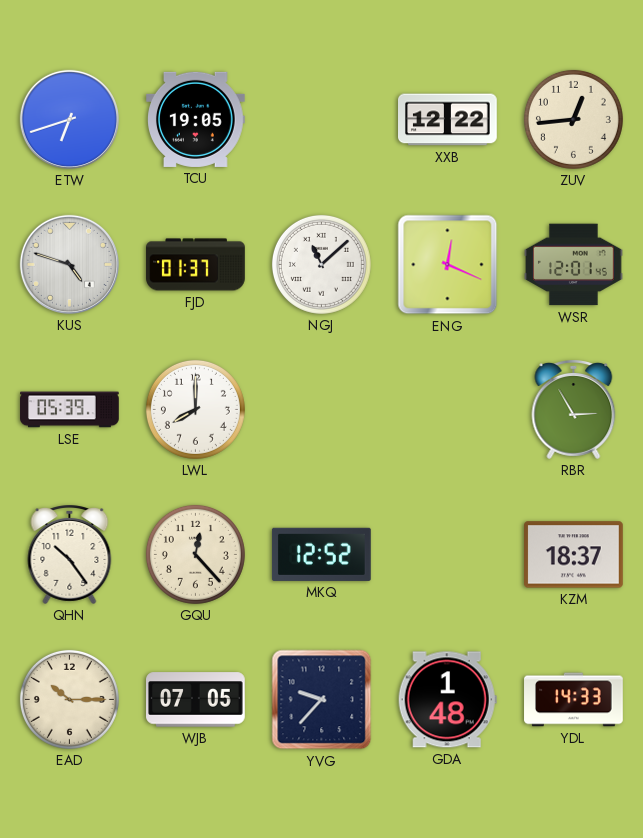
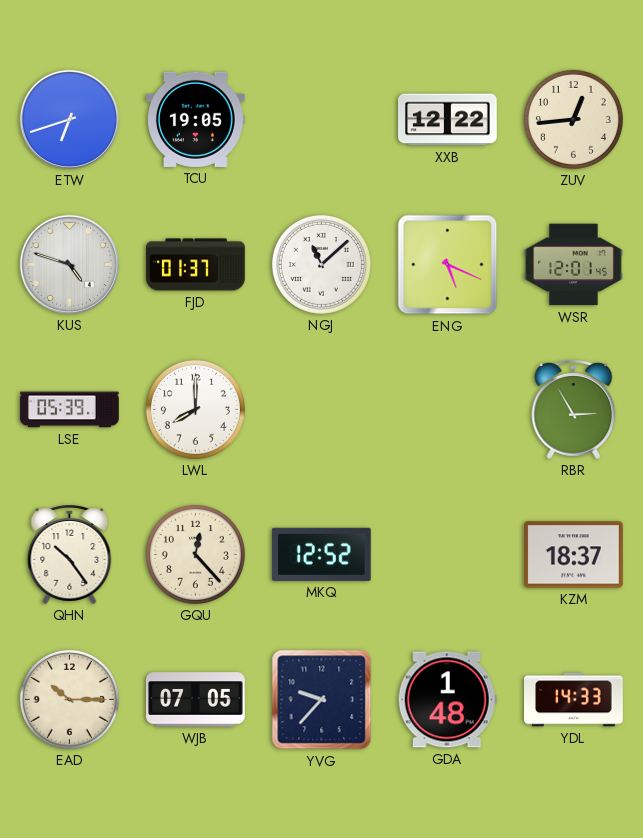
ENG: 12:19 -> 5:19
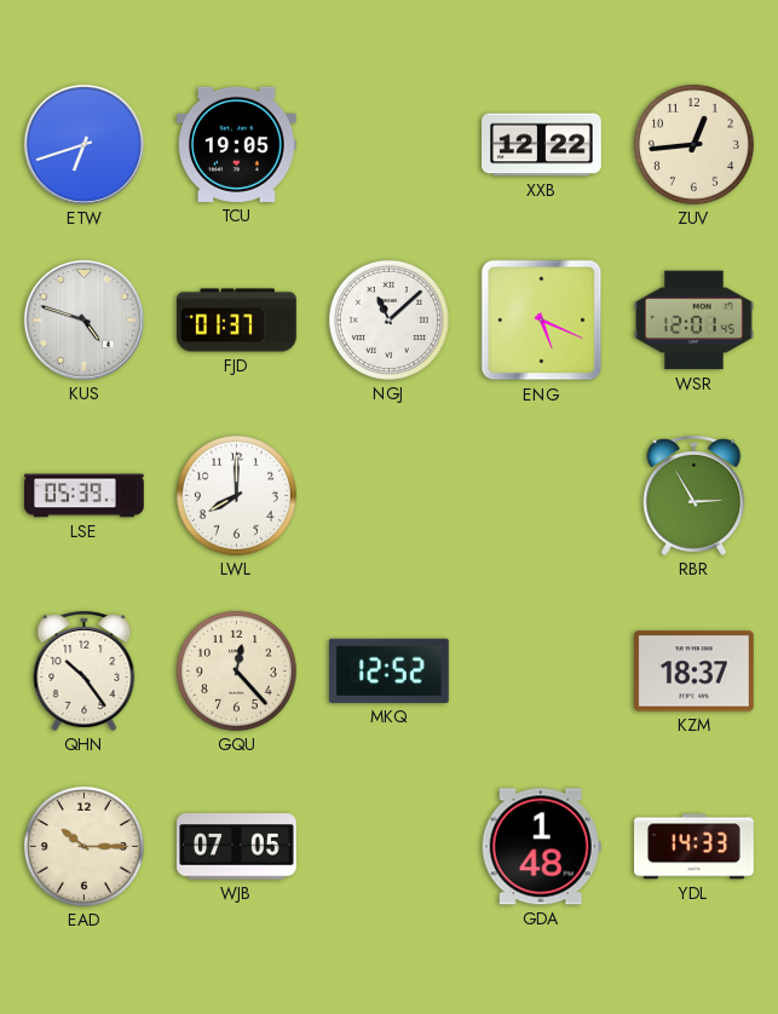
YVG: 9:37 -> none
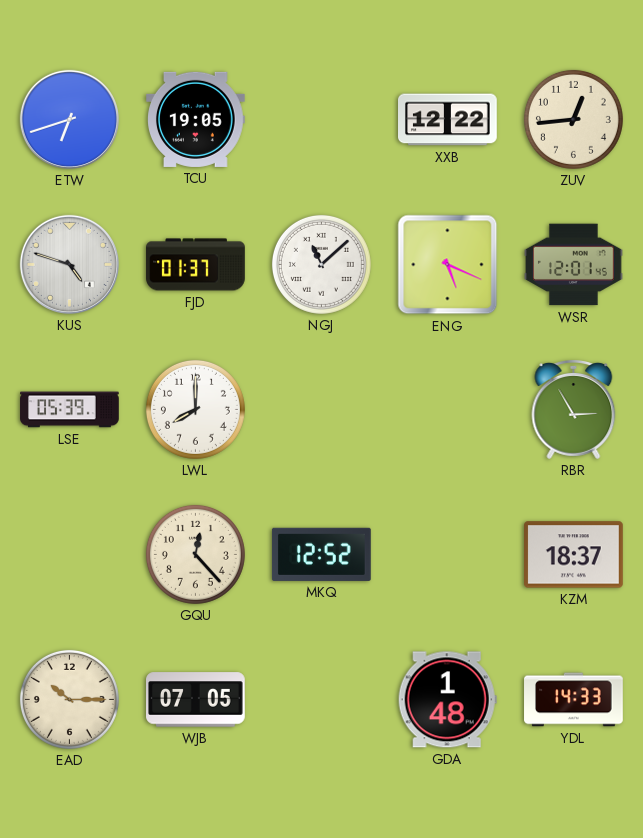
QHN: 10:24 -> none
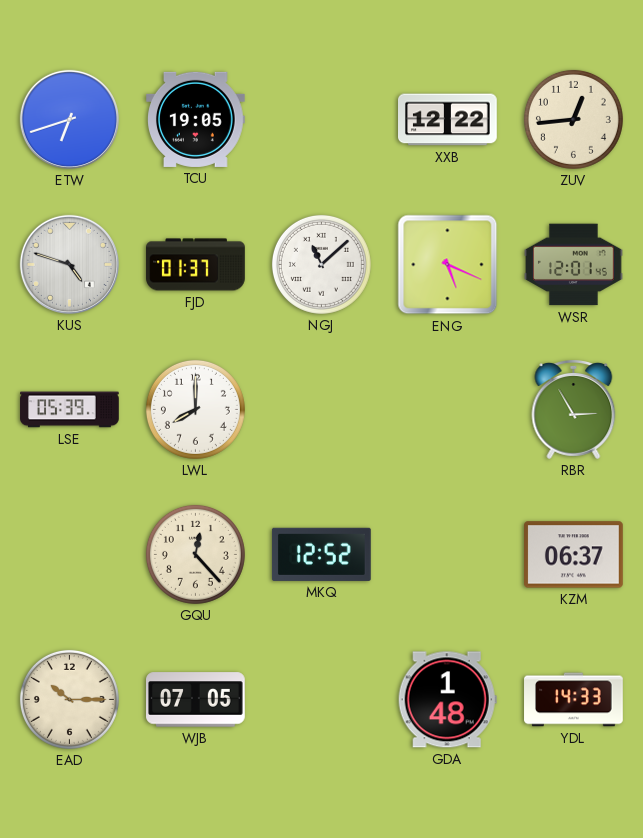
KZM: 18:37 -> 06:37
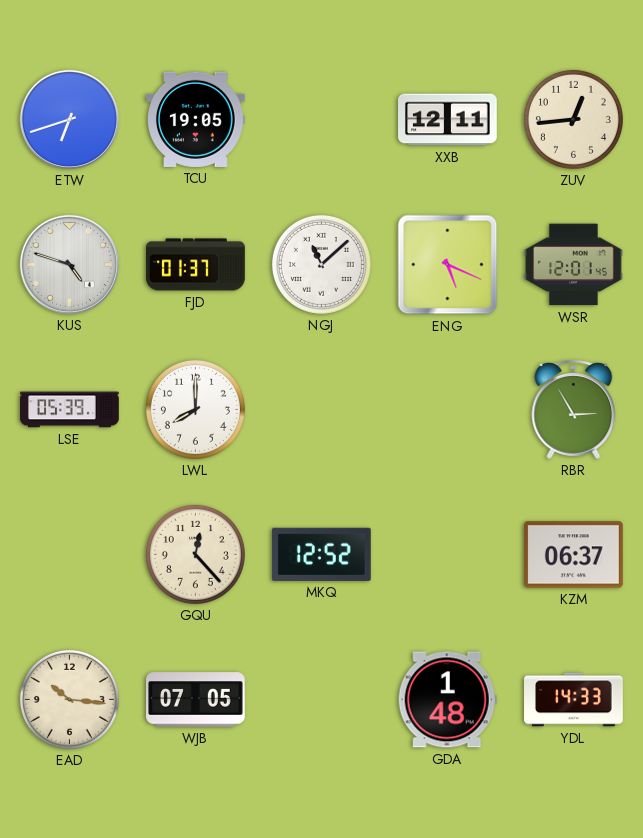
XXB: 12:22 -> 12:11
EAD: 10:15 -> 10:16
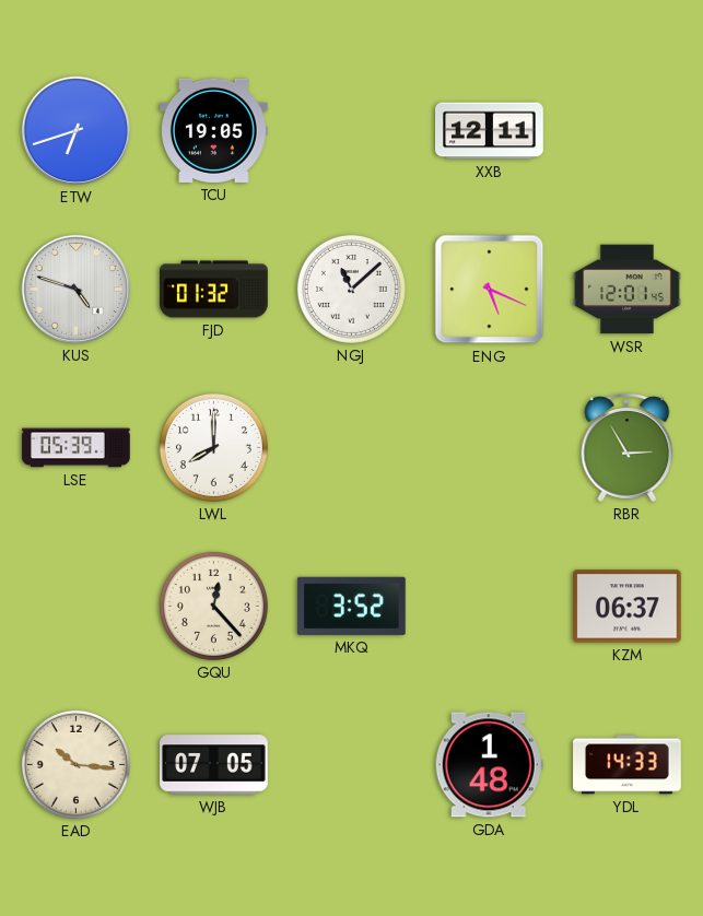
ZUV: 12:44 -> none
FJD: 01:37 -> 01:32
MKQ: 12:52 -> 3:52
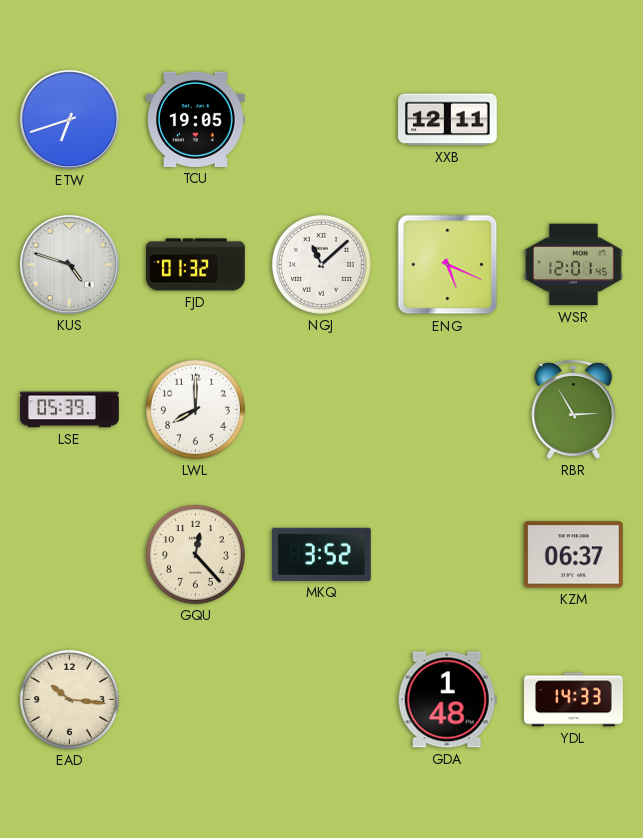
WJB: 07:05 -> none
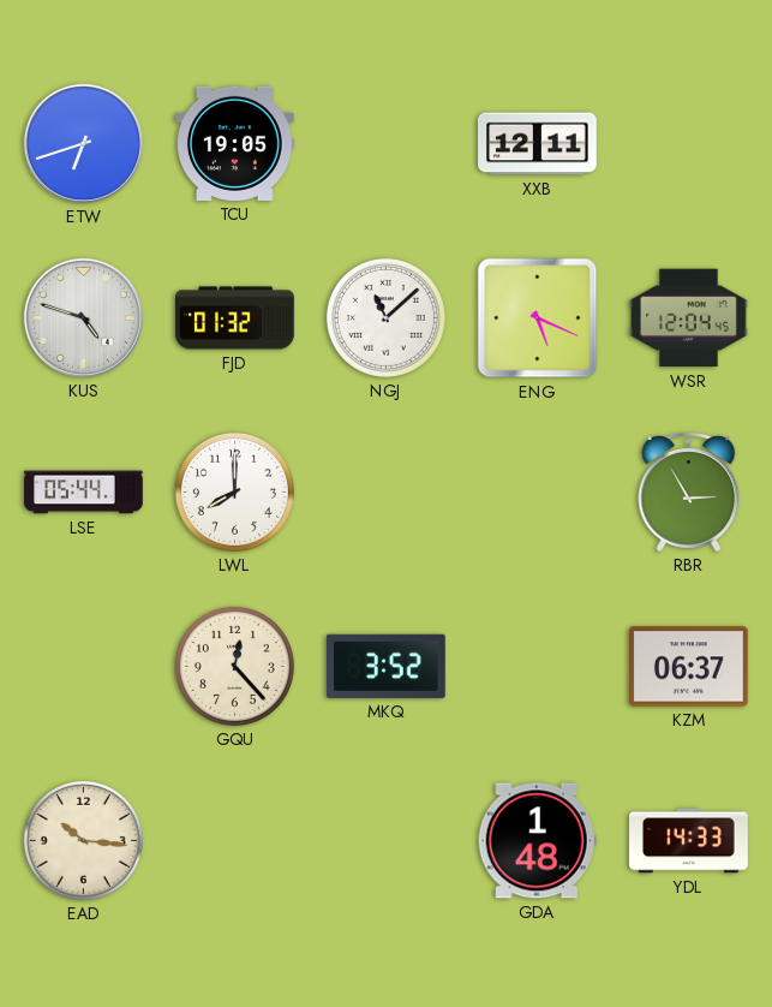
WSR: 12:01 -> 12:04
LSE: 05:39 -> 05:44
